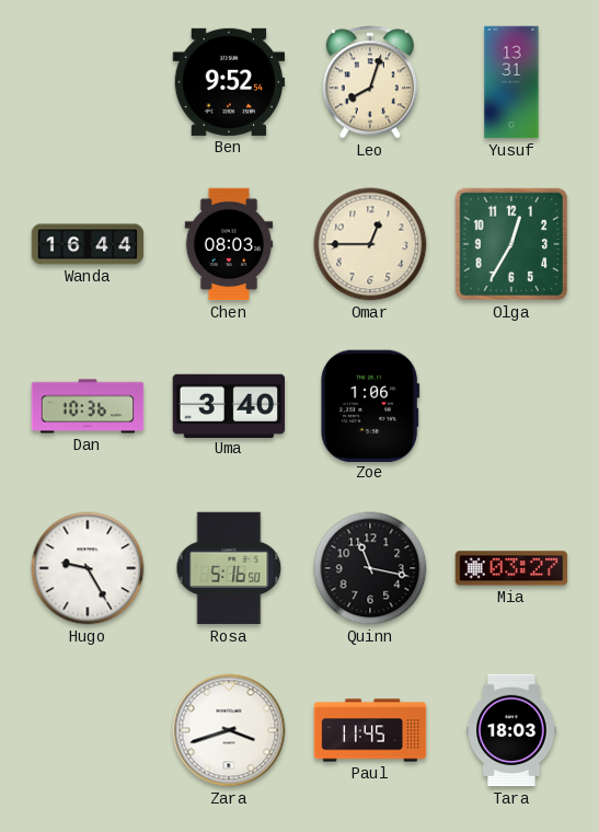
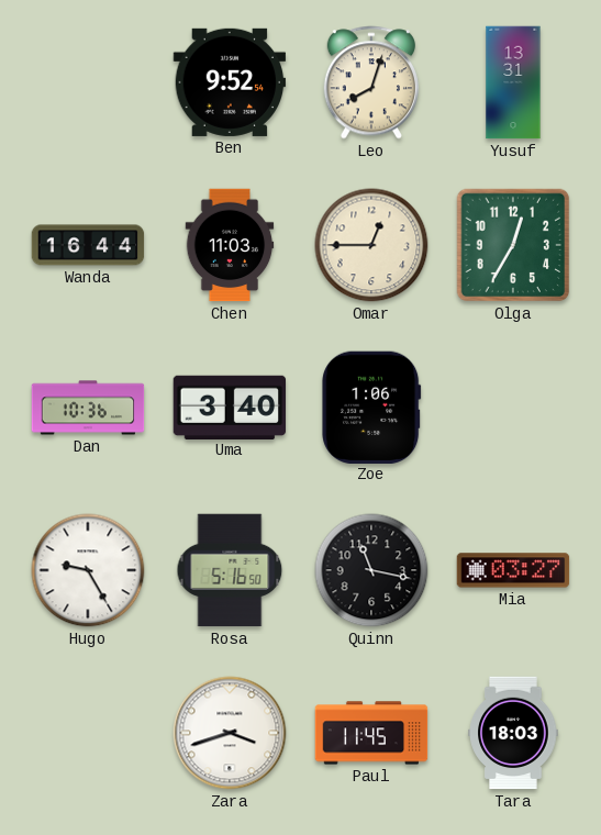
Chen: 08:03 -> 11:03
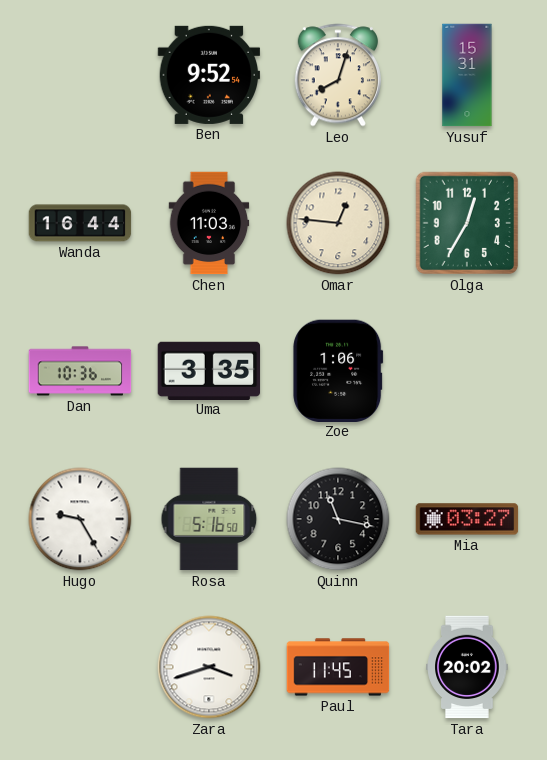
Yusuf: 13:31 -> 15:31
Omar: 12:45 -> 12:46
Uma: 3:40 -> 3:35
Tara: 18:03 -> 20:02
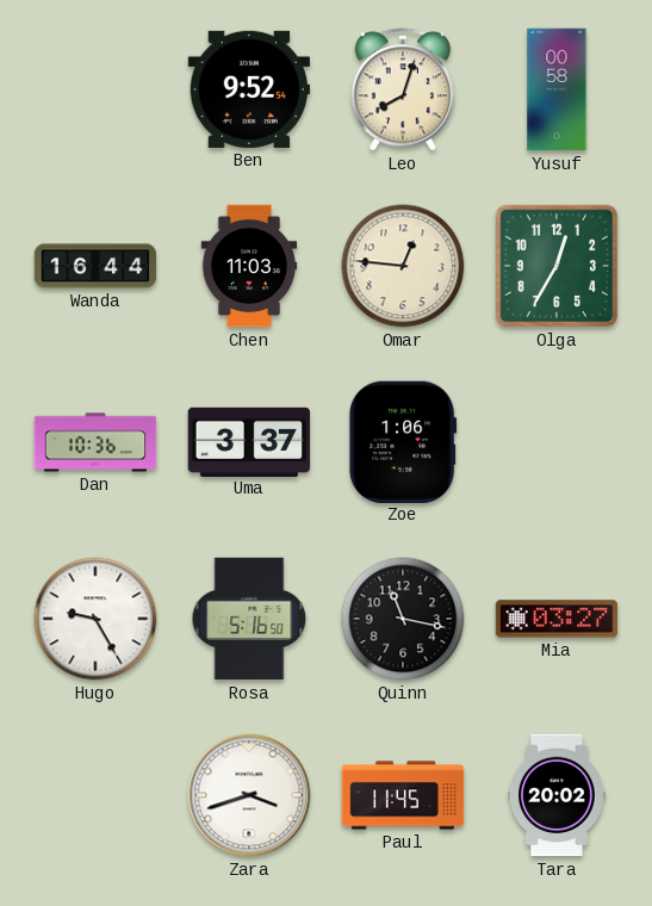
Yusuf: 15:31 -> 00:58
Uma: 3:35 -> 3:37
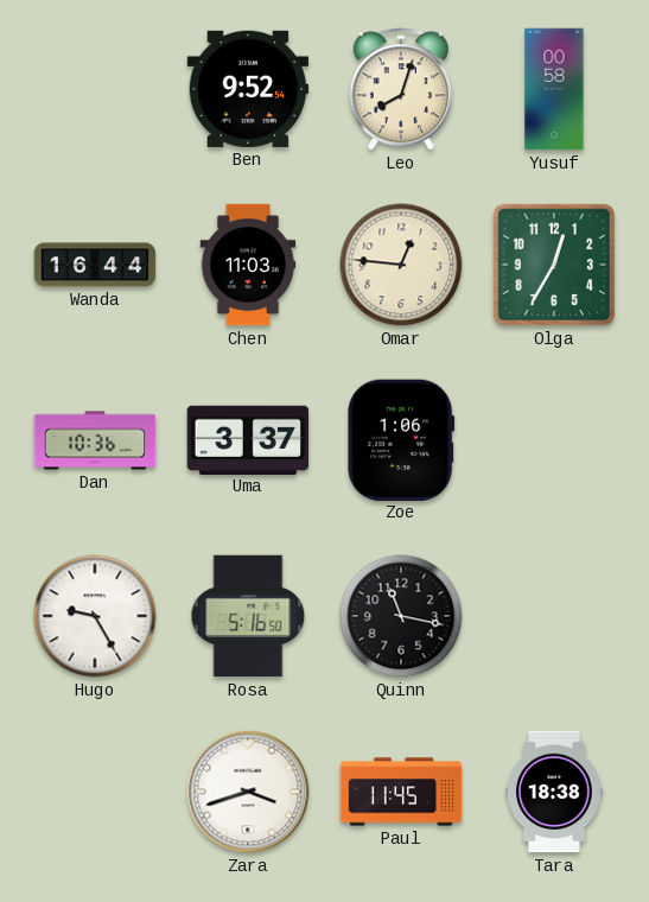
Mia: 03:27 -> none
Tara: 20:02 -> 18:38
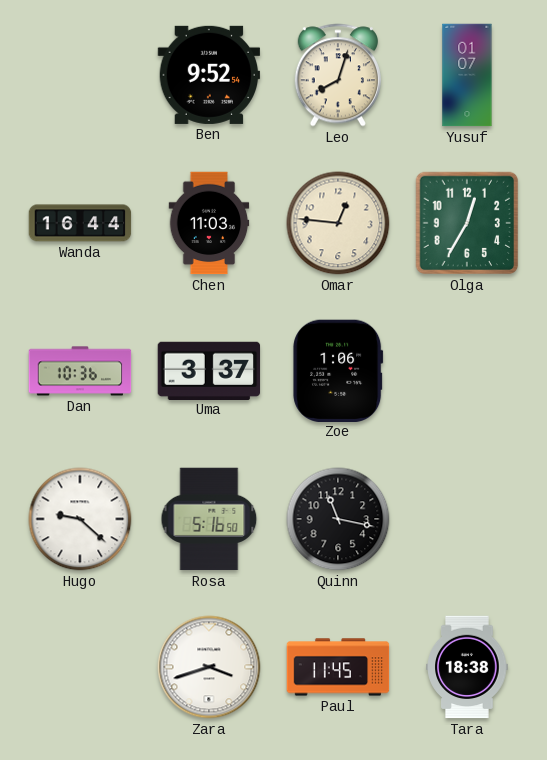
Yusuf: 00:58 -> 01:07
Hugo: 9:25 -> 9:22
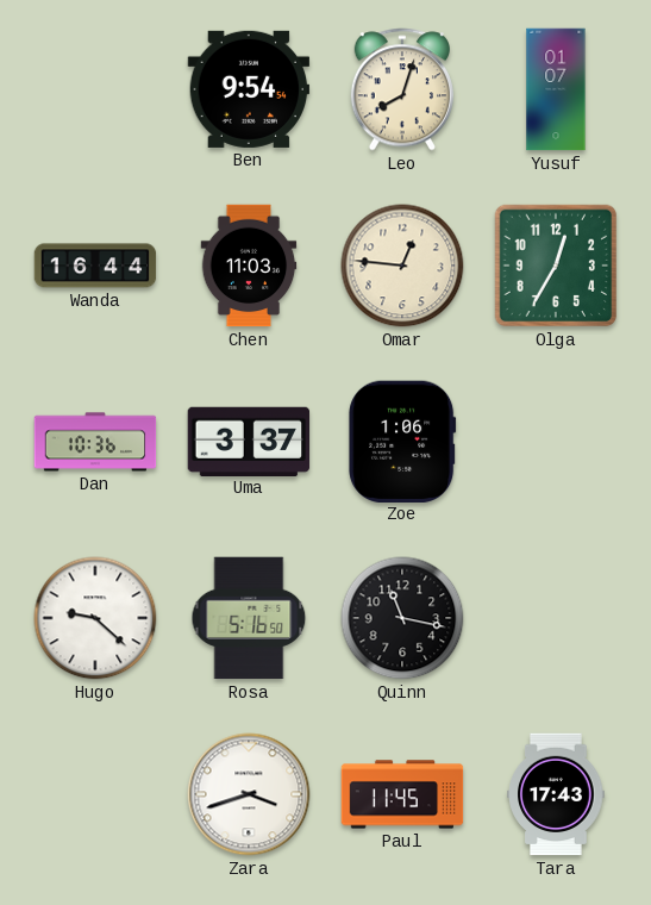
Ben: 9:52 -> 9:54
Tara: 18:38 -> 17:43
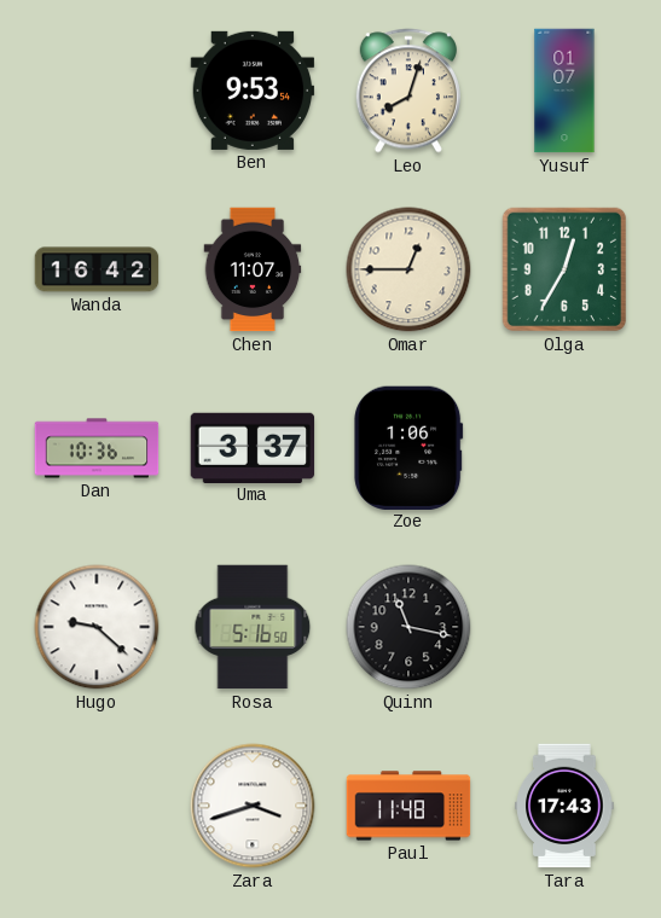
Ben: 9:54 -> 9:53
Wanda: 16:44 -> 16:42
Chen: 11:03 -> 11:07
Omar: 12:46 -> 12:45
Paul: 11:45 -> 11:48
